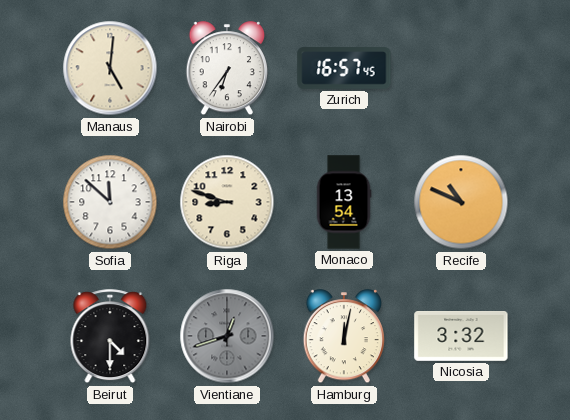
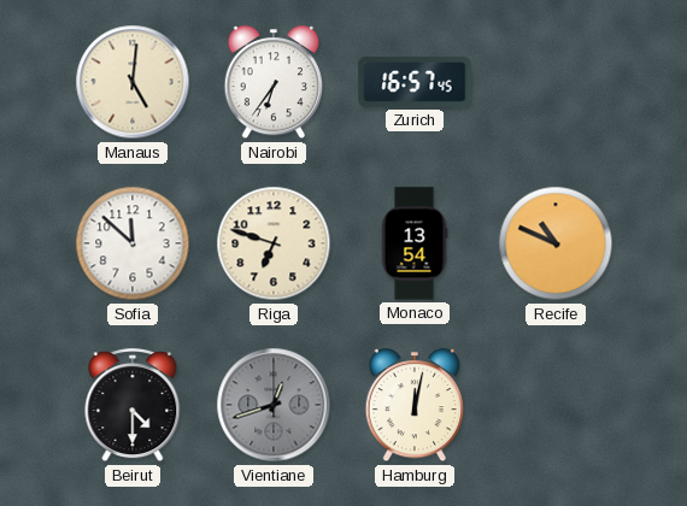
Riga: 8:48 -> 6:48
Nicosia: 3:32 -> none
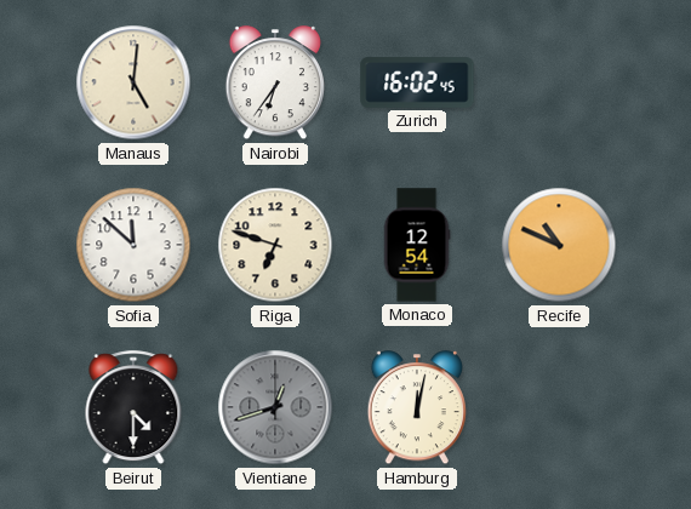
Zurich: 16:57 -> 16:02
Monaco: 13:54 -> 12:54
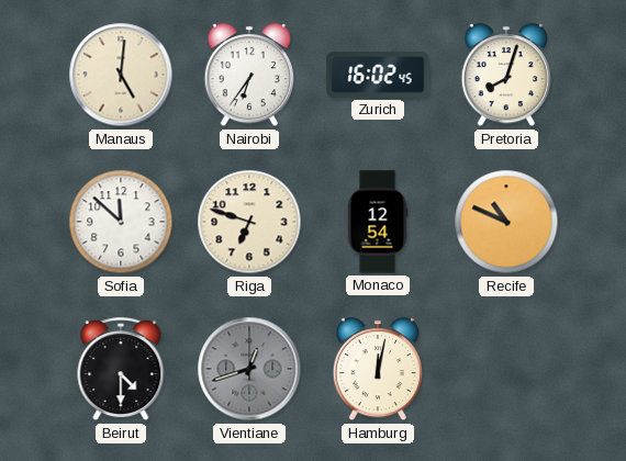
Pretoria: none -> 8:03
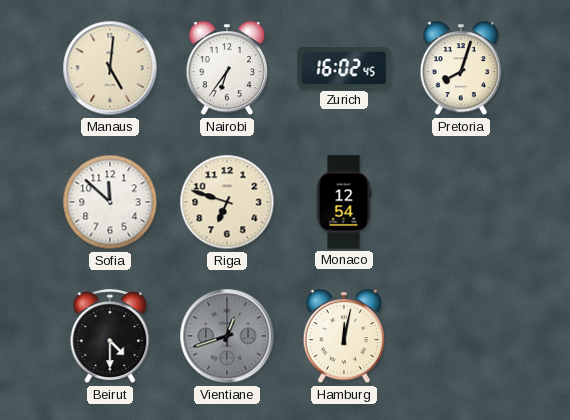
Recife: 10:49 -> none
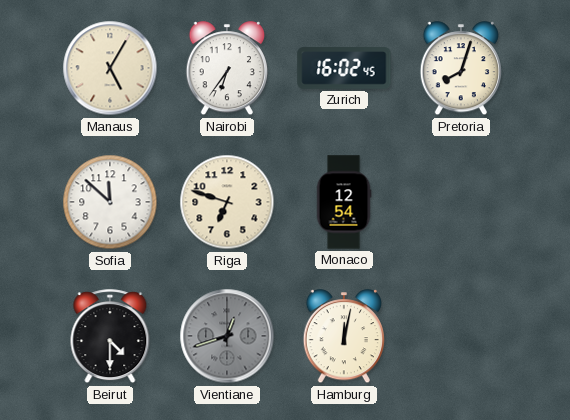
Manaus: 5:01 -> 5:05
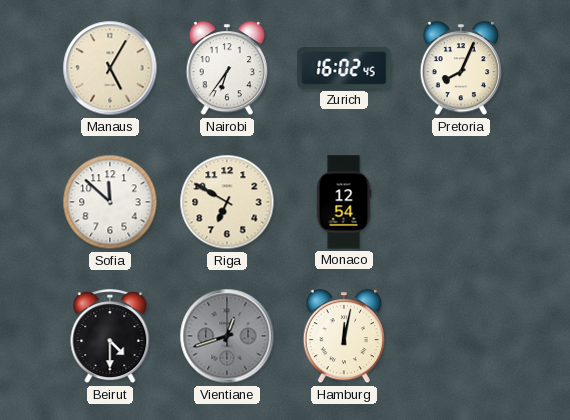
Pretoria: 8:03 -> 8:04
Riga: 6:48 -> 6:50
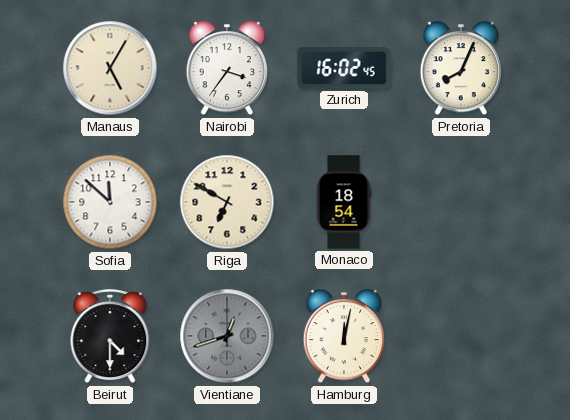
Nairobi: 6:36 -> 3:36
Monaco: 12:54 -> 18:54
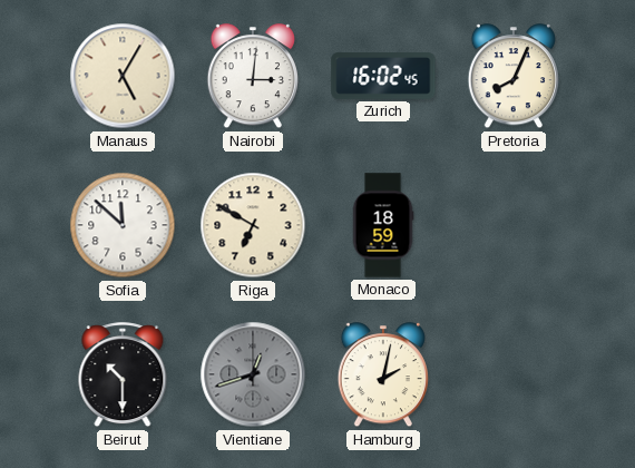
Nairobi: 3:36 -> 3:01
Monaco: 18:54 -> 18:59
Beirut: 4:30 -> 10:30
Hamburg: 12:02 -> 2:02
